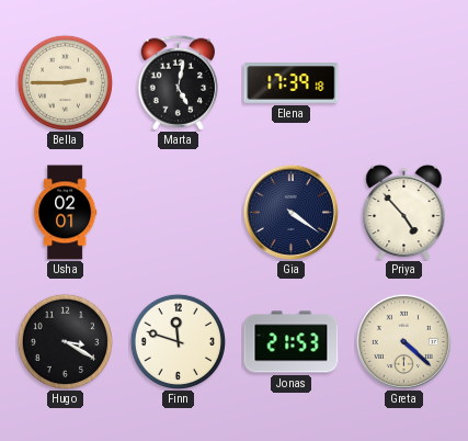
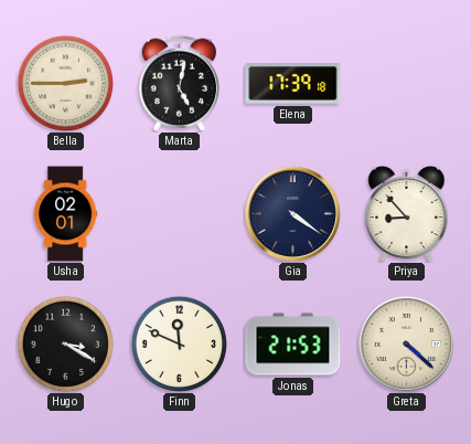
Priya: 4:53 -> 8:53
Finn: 11:48 -> 11:49
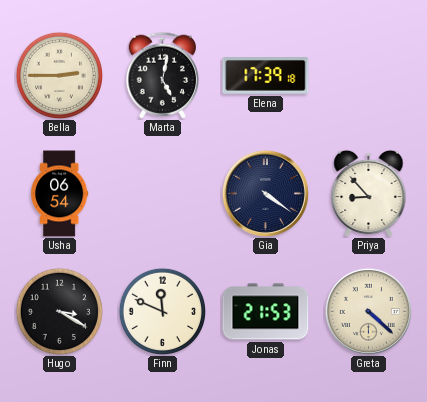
Usha: 02:01 -> 06:54
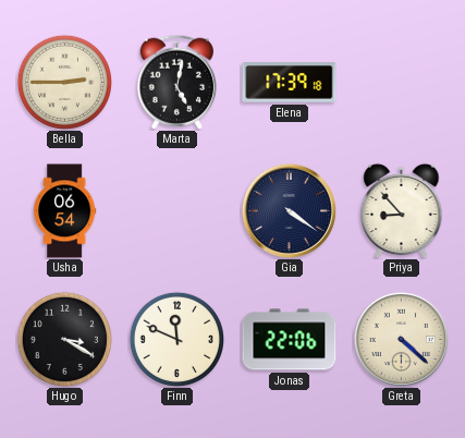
Jonas: 21:53 -> 22:06
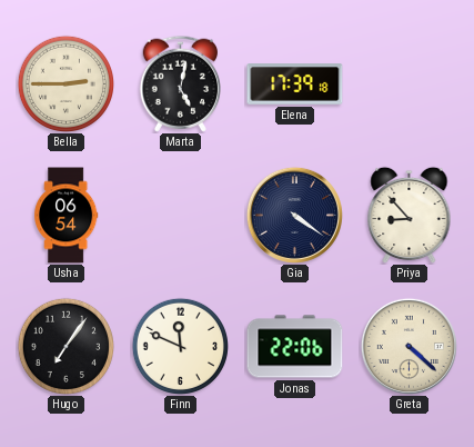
Hugo: 3:20 -> 7:06
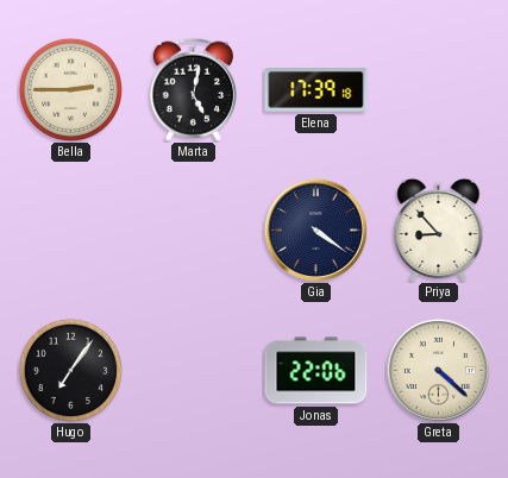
Usha: 06:54 -> none
Finn: 11:49 -> none
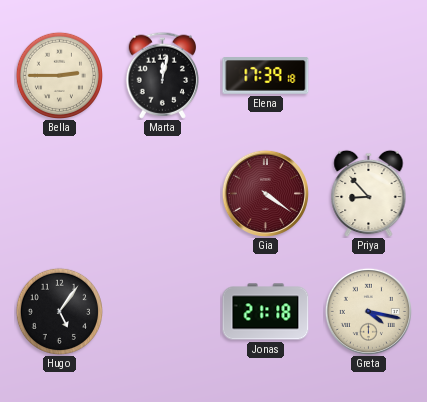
Marta: 5:02 -> 12:02
Gia dial: navy -> burgundy
Hugo: 7:06 -> 5:06
Jonas: 22:06 -> 21:18
Greta: 4:22 -> 4:17
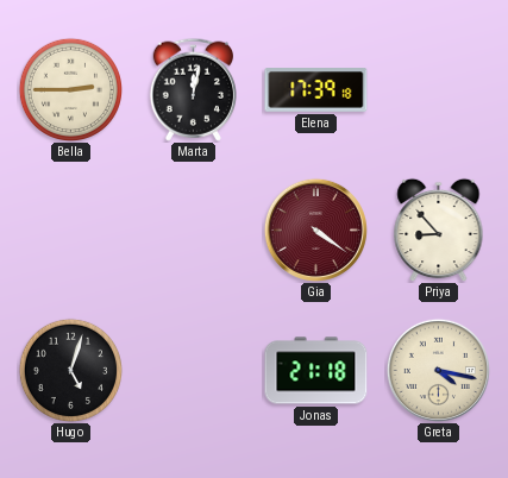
Hugo: 5:06 -> 5:03
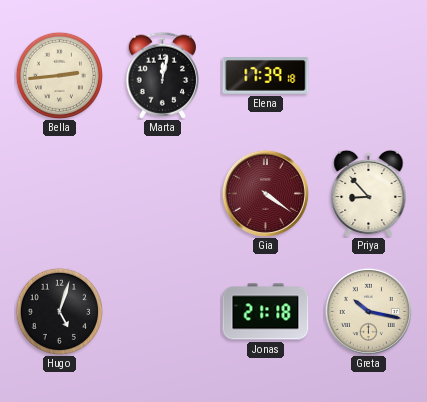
Bella: 2:45 -> 2:44
Greta: 4:17 -> 10:17
